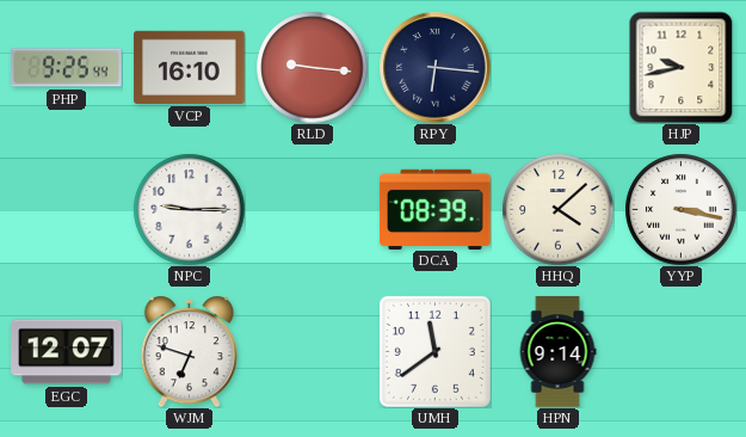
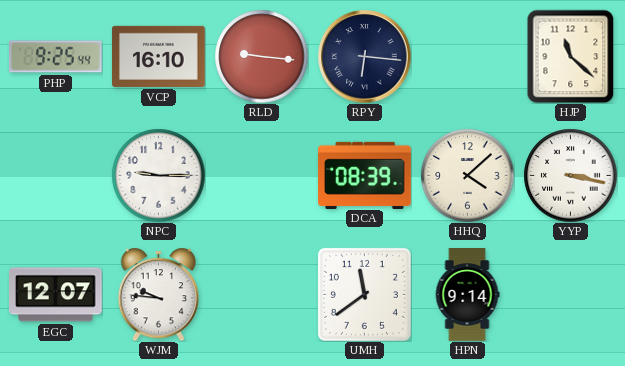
HJP: 9:43 -> 11:22
WJM: 6:48 -> 9:46
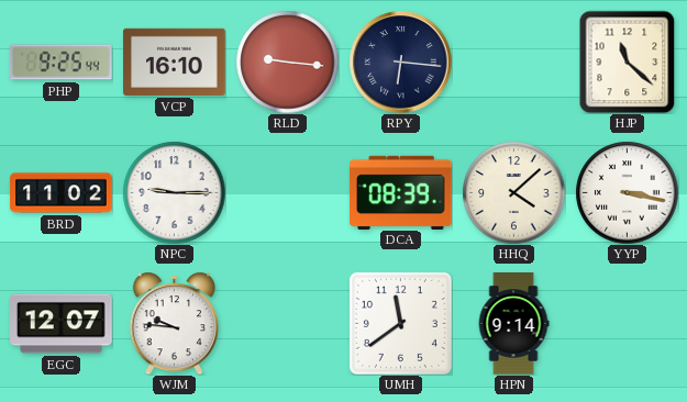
BRD: none -> 11:02
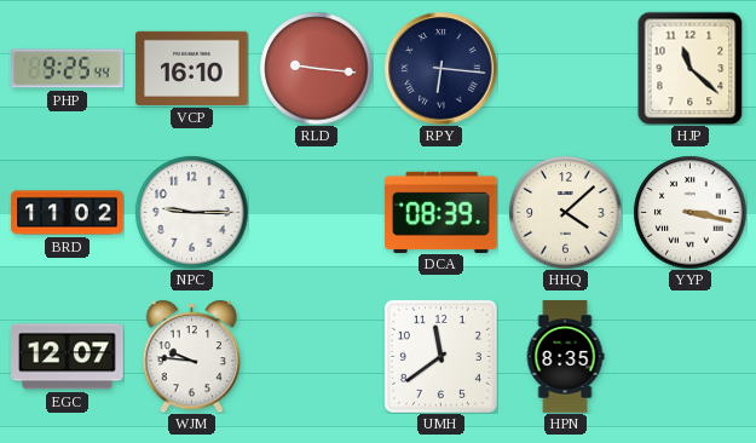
HPN: 9:14 -> 8:35
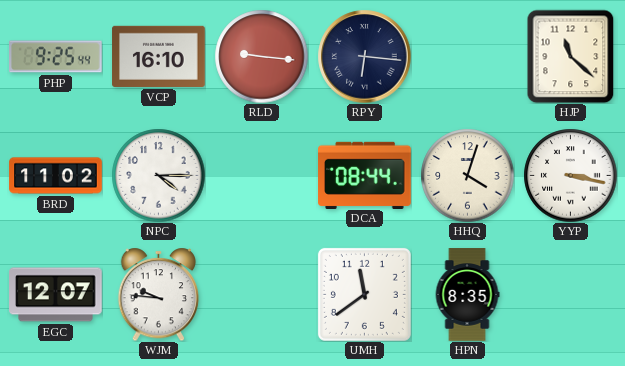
NPC: 9:15 -> 4:15
DCA: 08:39 -> 08:44
HHQ: 4:08 -> 4:03
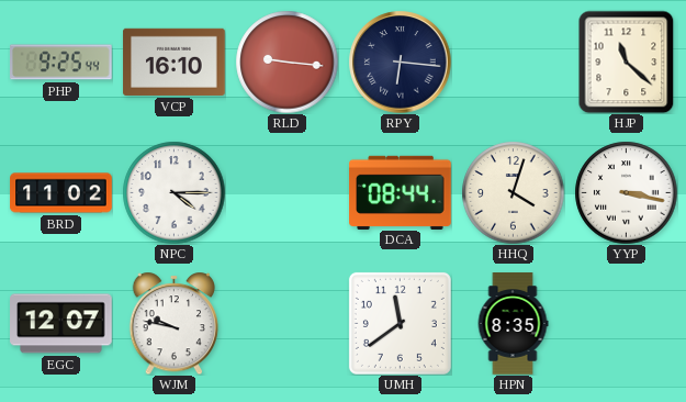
WJM: 9:46 -> 9:47
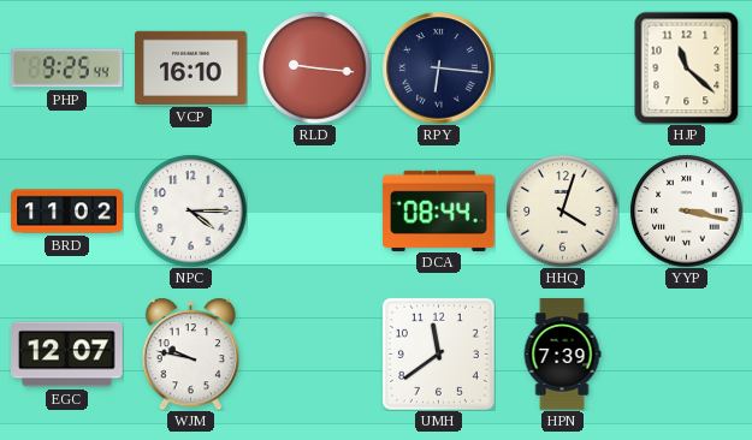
HPN: 8:35 -> 7:39
